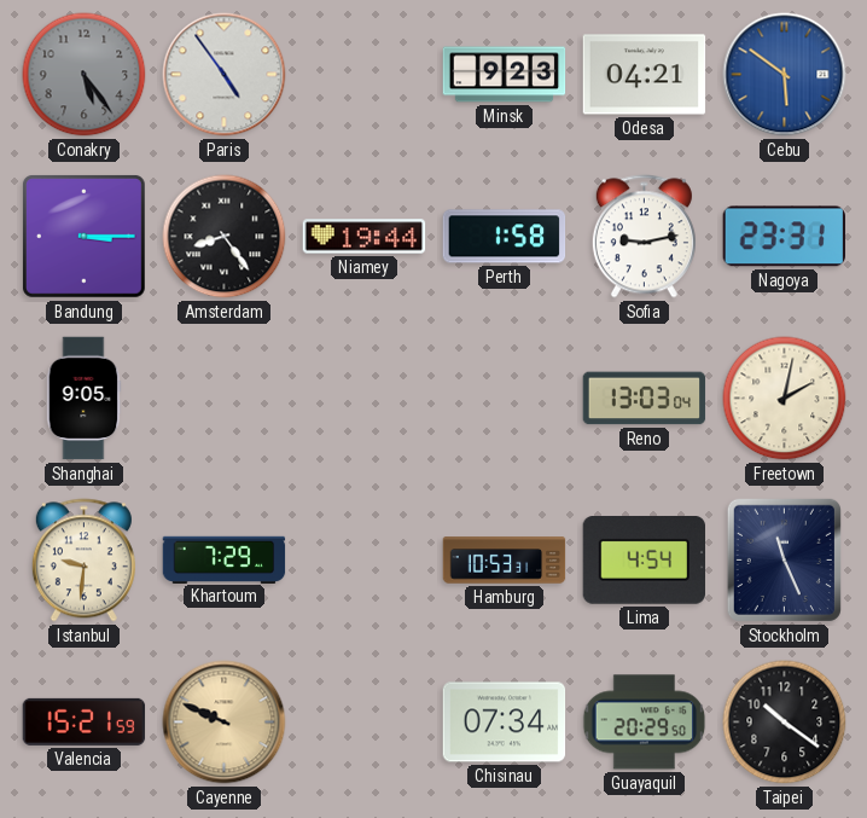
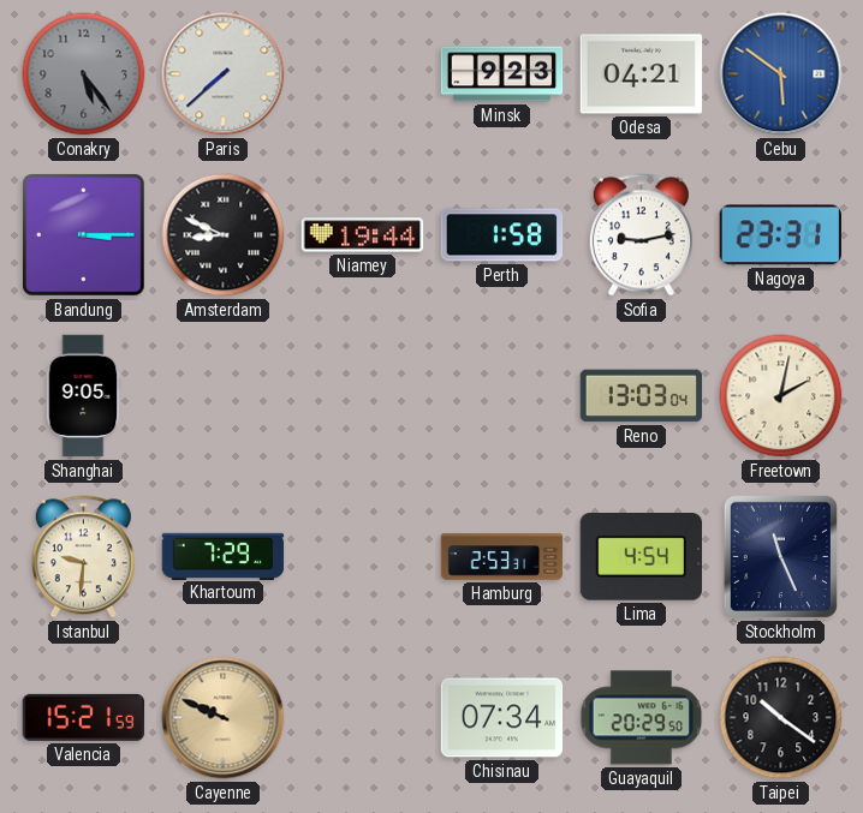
Paris: 4:54 -> 7:38
Amsterdam: 8:24 -> 8:49
Hamburg: 10:53 -> 2:53
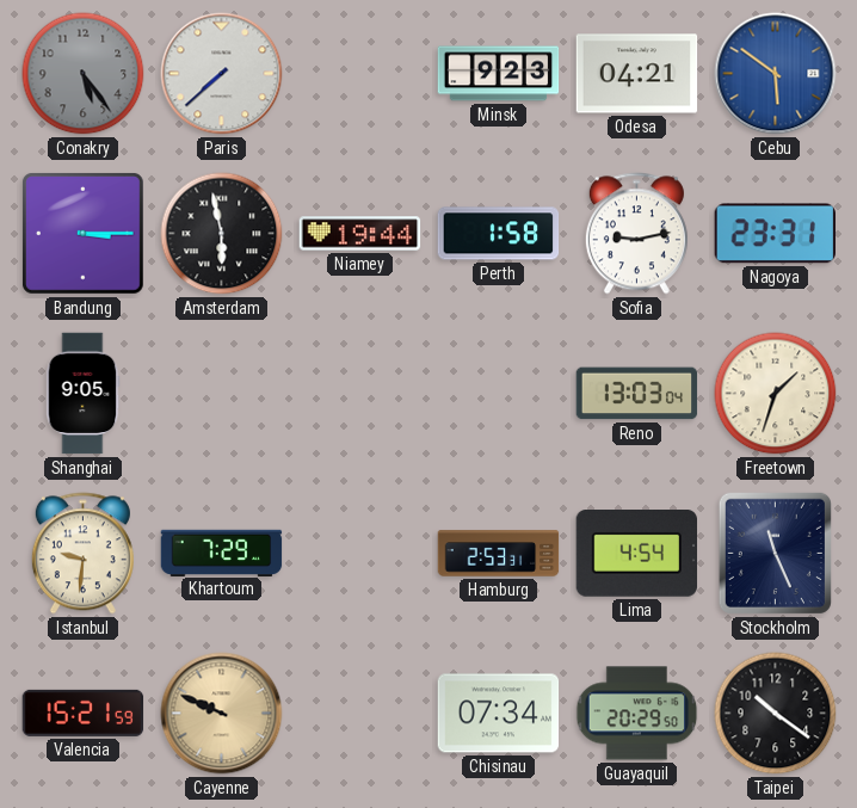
Amsterdam: 8:49 -> 5:58
Freetown: 2:02 -> 1:33
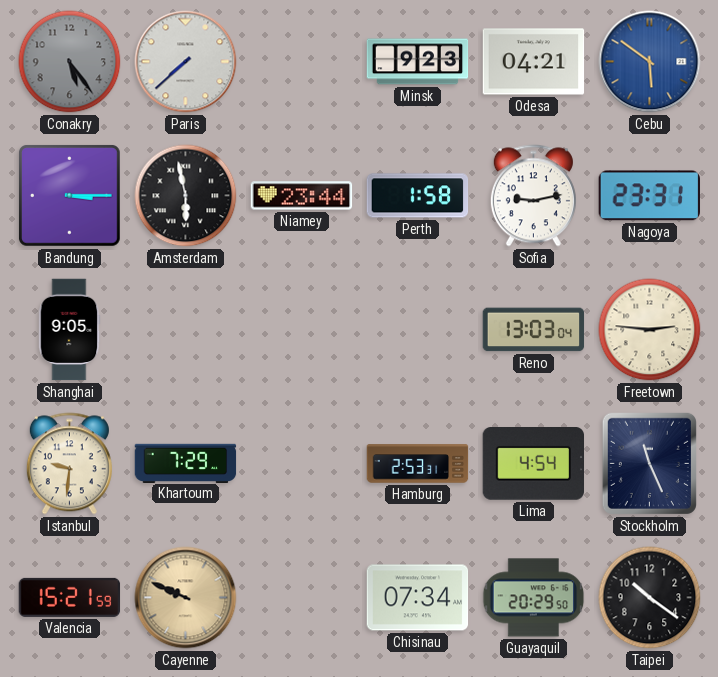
Niamey: 19:44 -> 23:44
Freetown: 1:33 -> 2:46
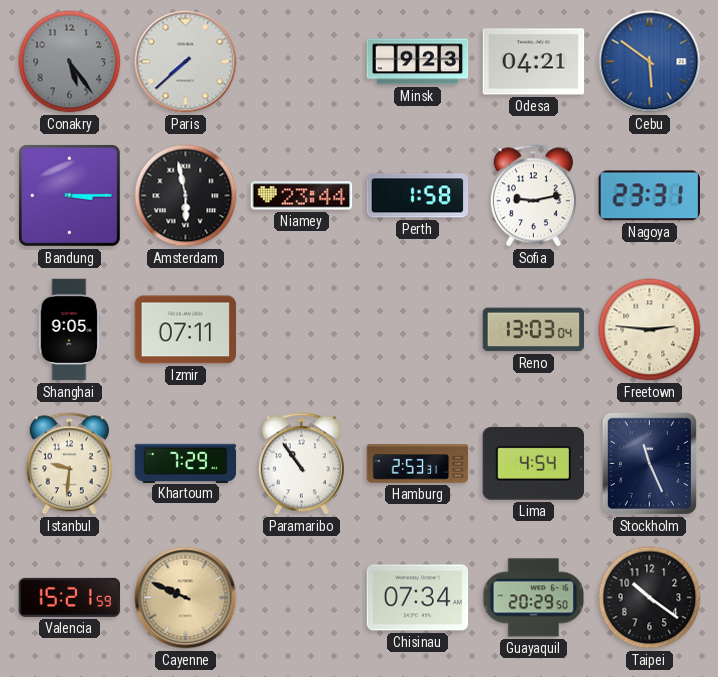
Izmir: none -> 07:11
Paramaribo: none -> 10:54
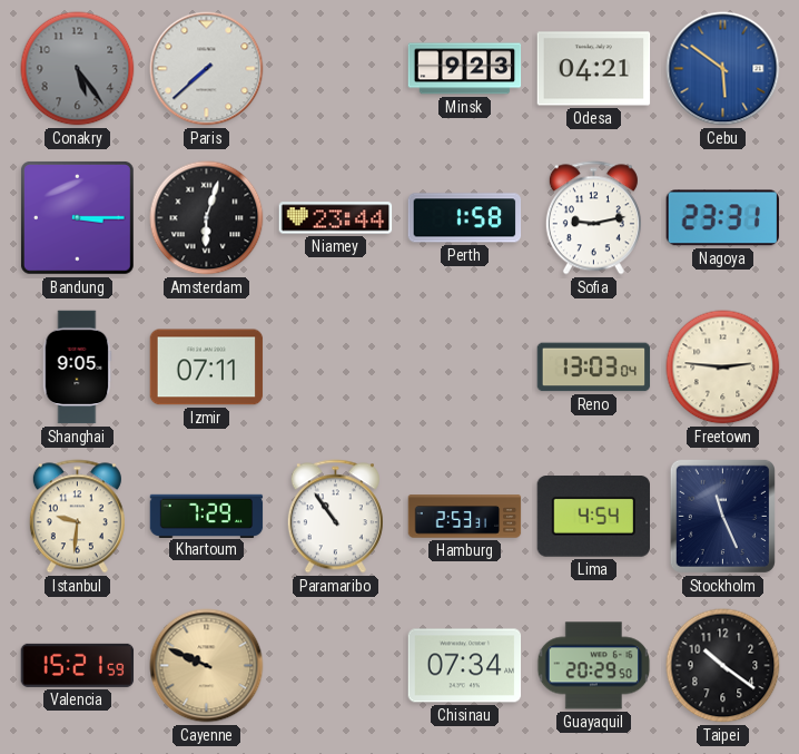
Amsterdam: 5:58 -> 6:03
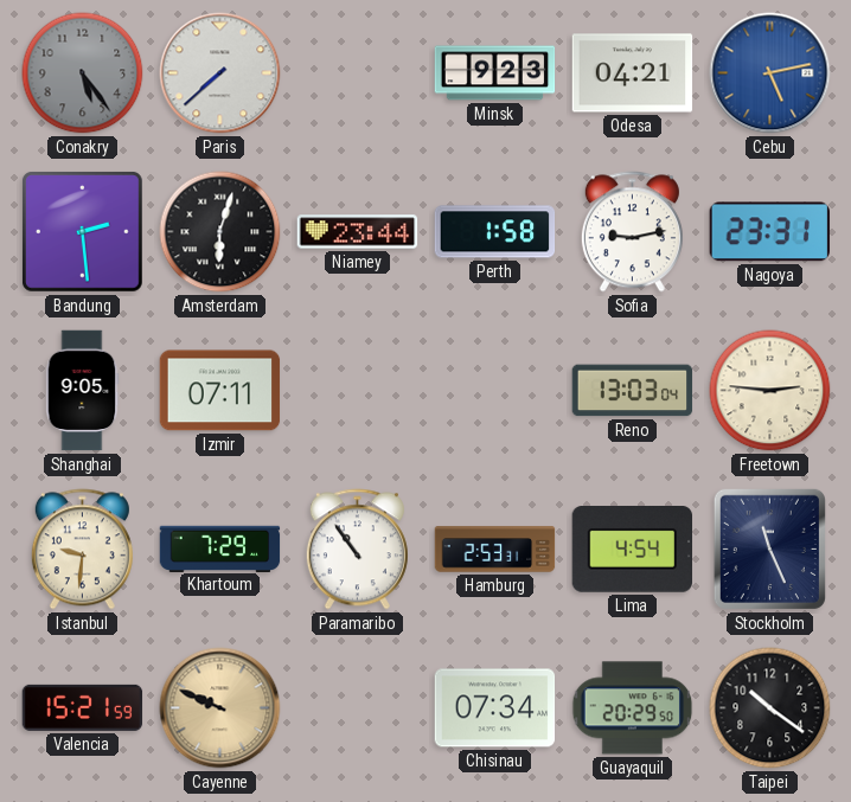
Cebu: 5:51 -> 5:13
Bandung: 3:15 -> 2:29
